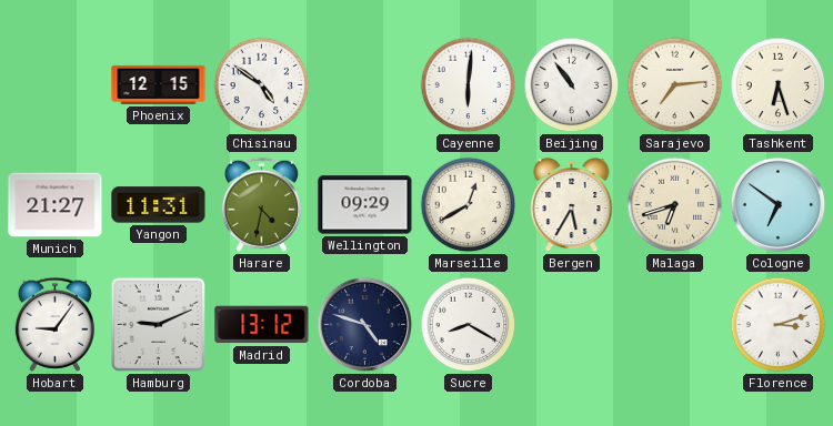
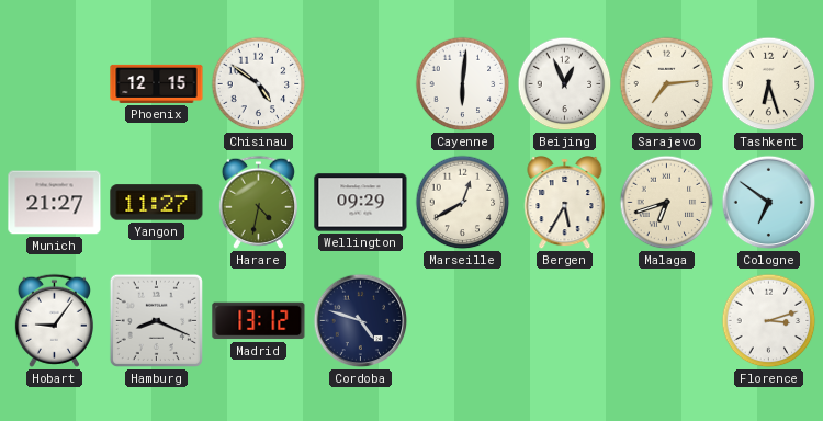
Beijing: 10:54 -> 12:56
Yangon: 11:31 -> 11:27
Hamburg: 9:11 -> 8:19
Sucre: 8:20 -> none
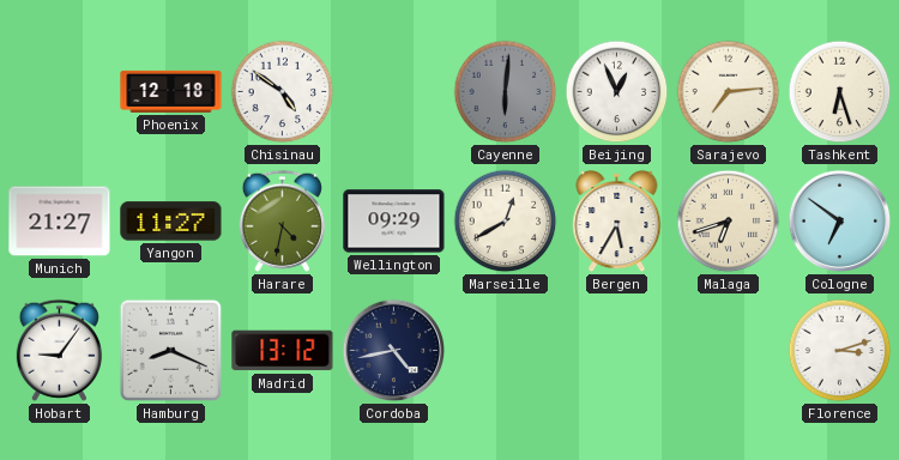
Phoenix: 12:15 -> 12:18
Cayenne dial: white -> grey
Cordoba: 4:48 -> 4:43
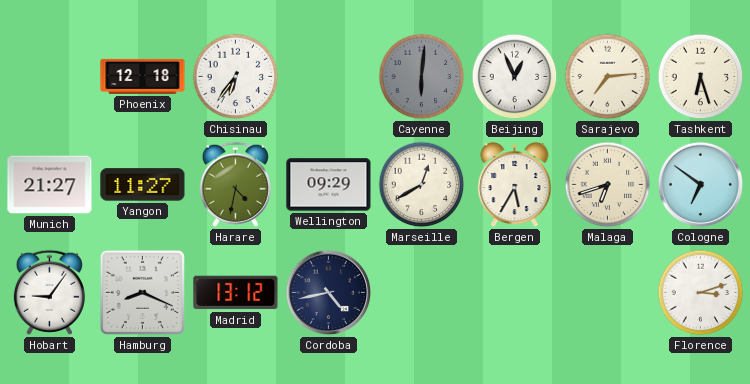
Chisinau: 4:51 -> 6:36
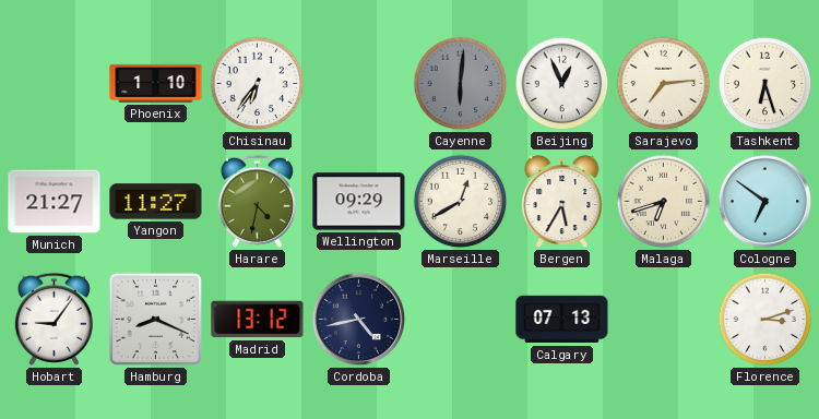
Phoenix: 12:18 -> 1:10
Calgary: none -> 07:13
